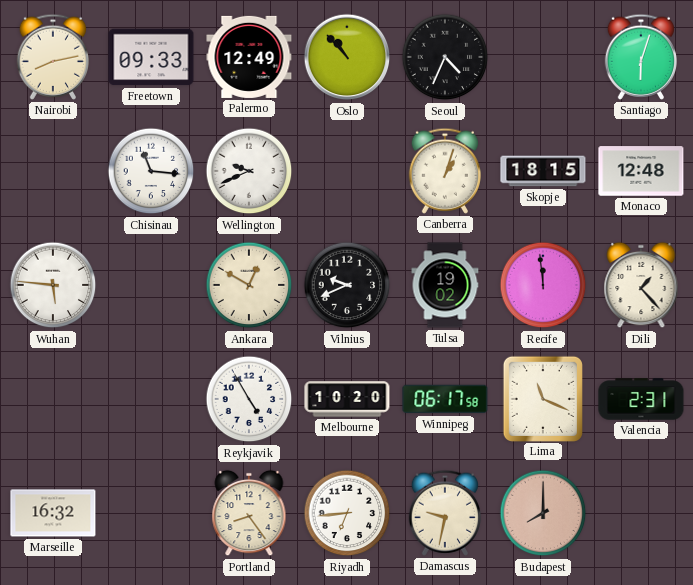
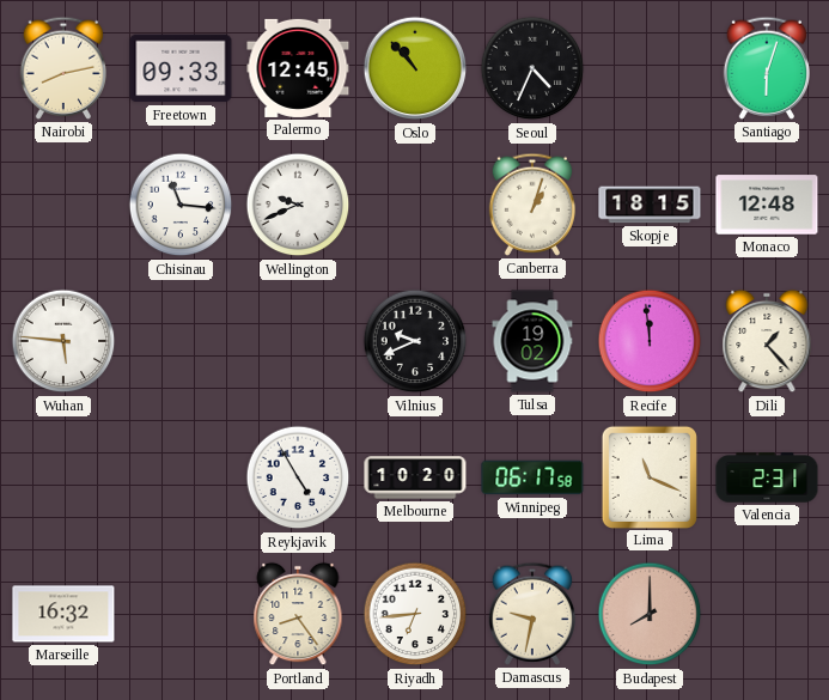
Palermo: 12:49 -> 12:45
Ankara: 12:50 -> none
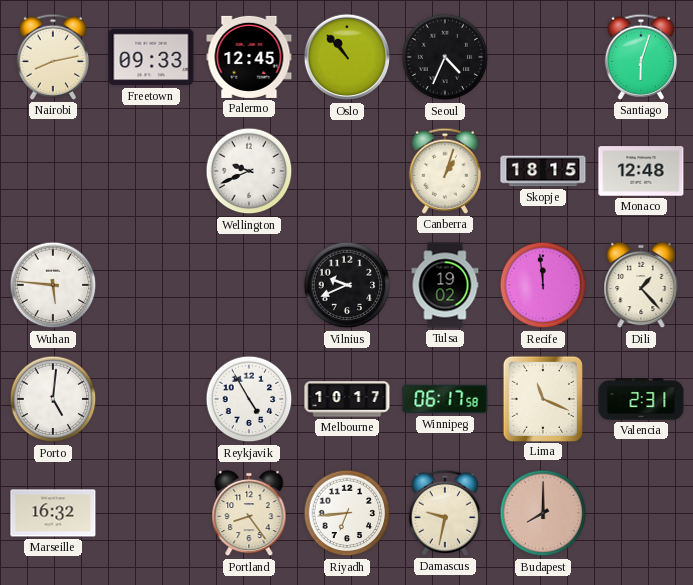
Chisinau: 11:16 -> none
Porto: none -> 5:01
Melbourne: 10:20 -> 10:17
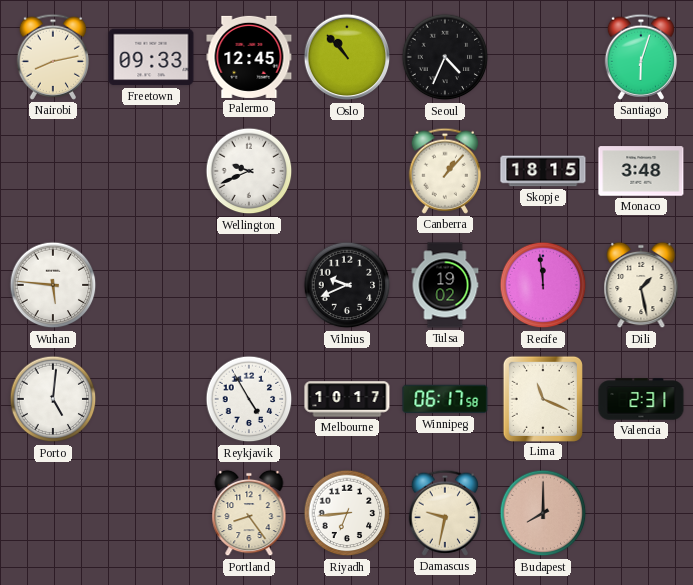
Canberra: 1:03 -> 1:07
Monaco: 12:48 -> 3:48
Dili: 1:23 -> 1:28
Marseille: 16:32 -> none
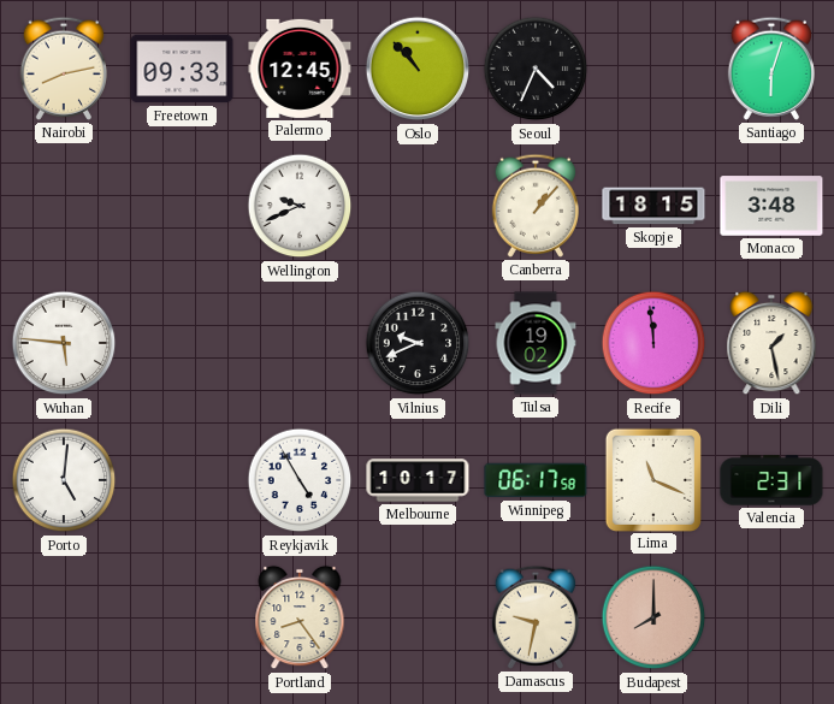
Riyadh: 6:44 -> none
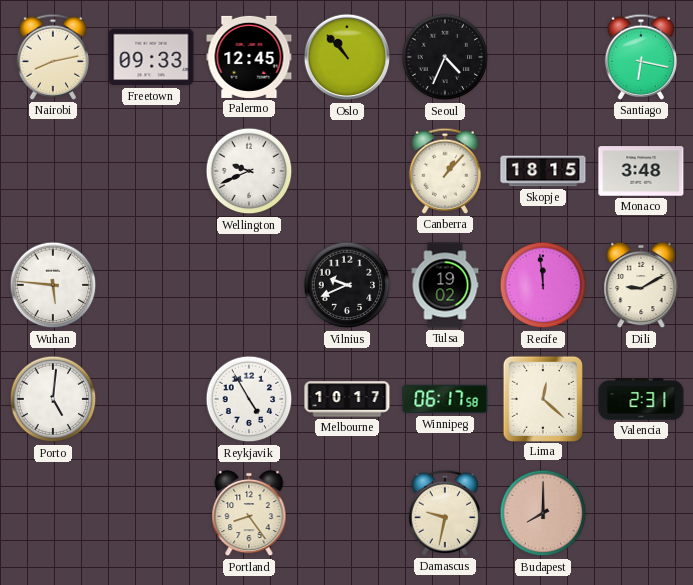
Santiago: 6:03 -> 6:17
Dili: 1:28 -> 9:10
Lima: 11:19 -> 12:22
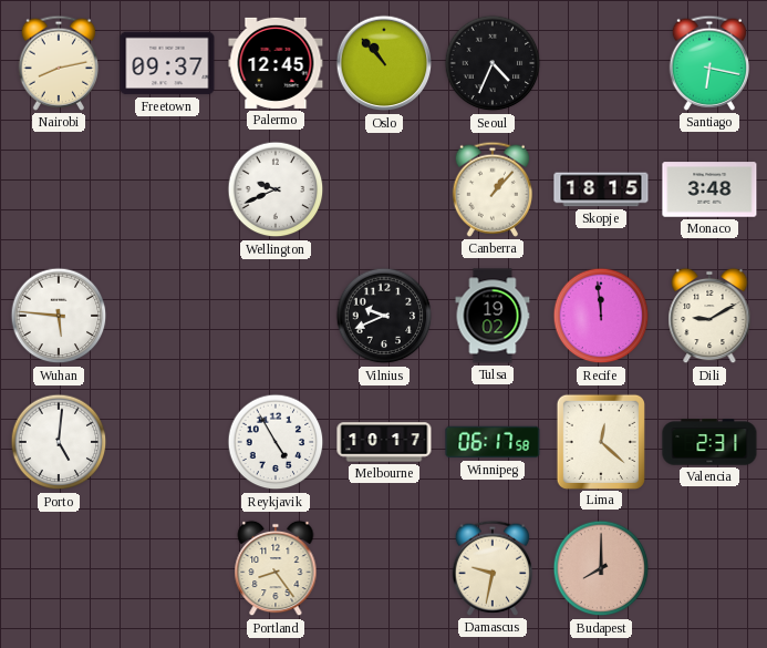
Freetown: 09:33 -> 09:37
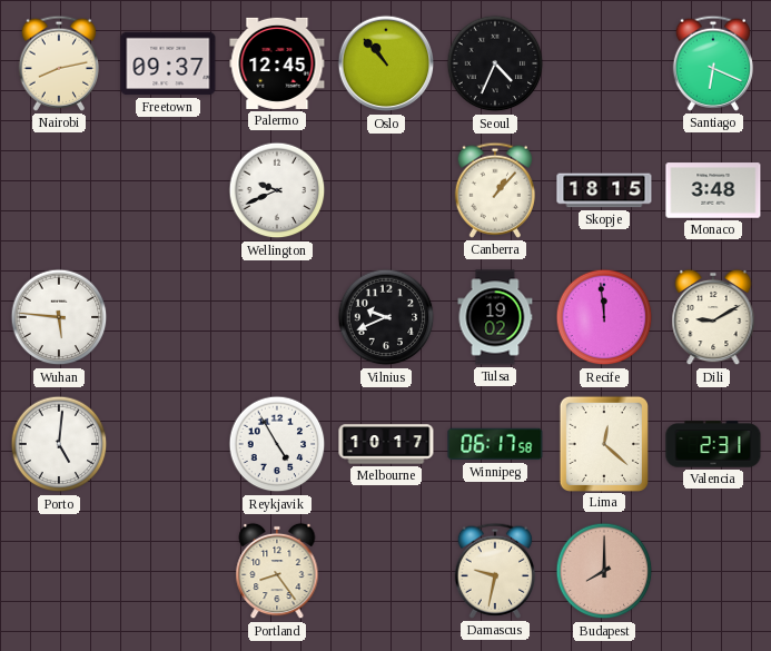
Santiago: 6:17 -> 6:19
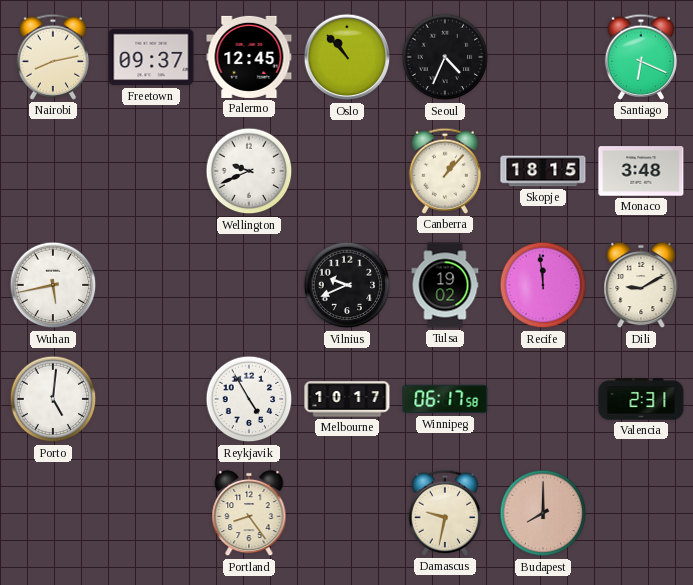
Wuhan: 5:46 -> 5:43
Lima: 12:22 -> none
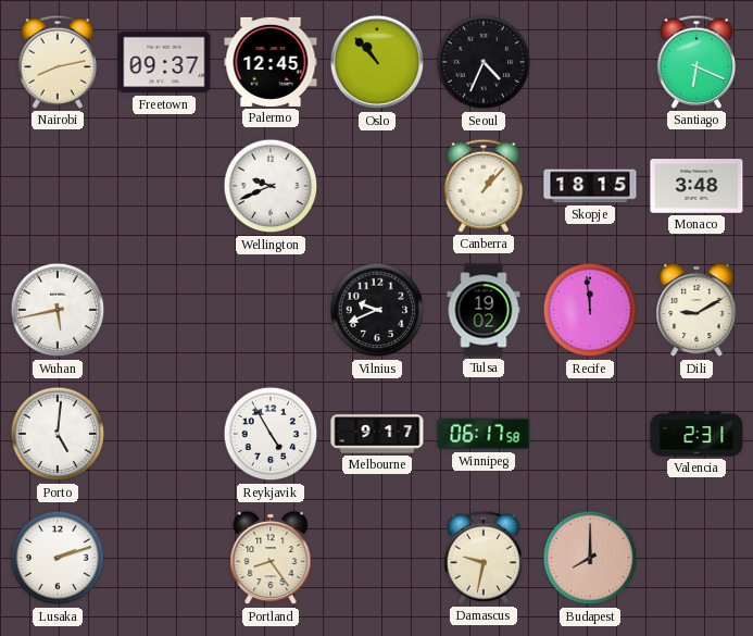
Melbourne: 10:17 -> 9:17
Lusaka: none -> 2:12
